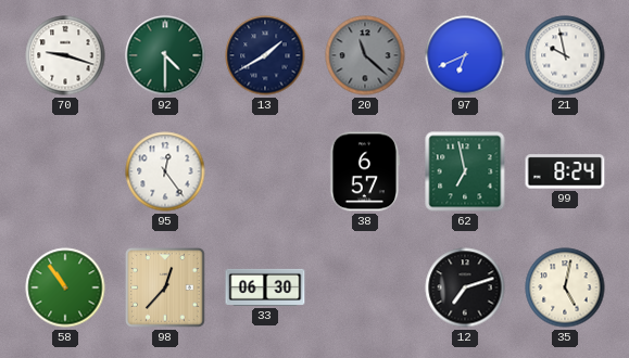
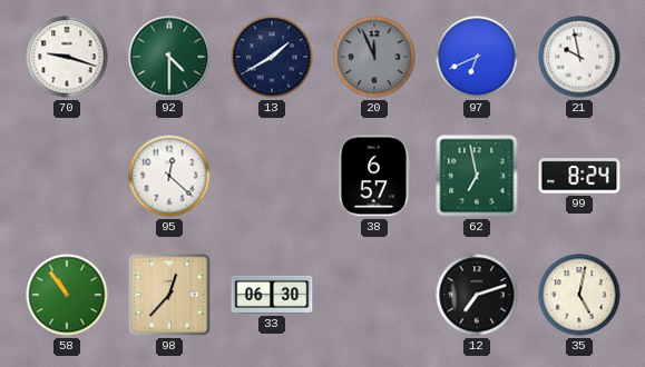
20: 11:22 -> 11:56
95: 12:24 -> 12:22
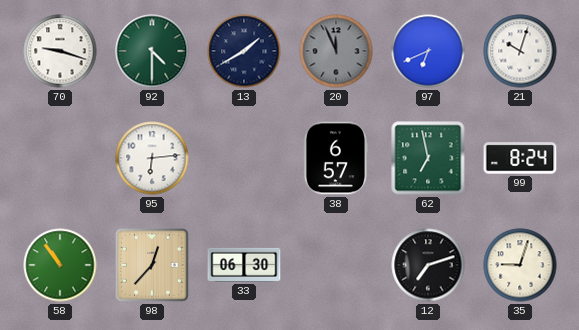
21: 9:58 -> 10:03
95: 12:22 -> 6:14
35: 5:02 -> 9:03
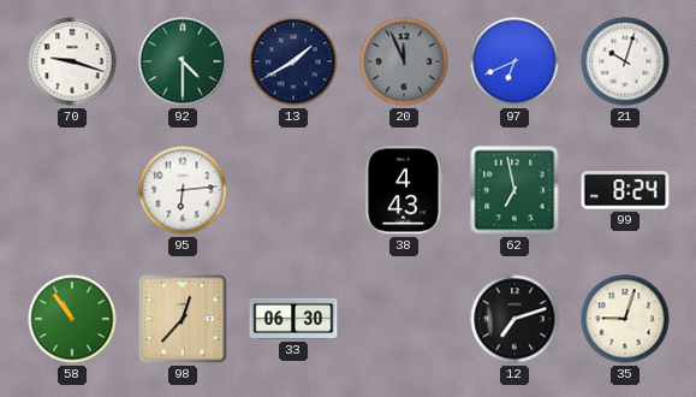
38: 6:57 -> 4:43
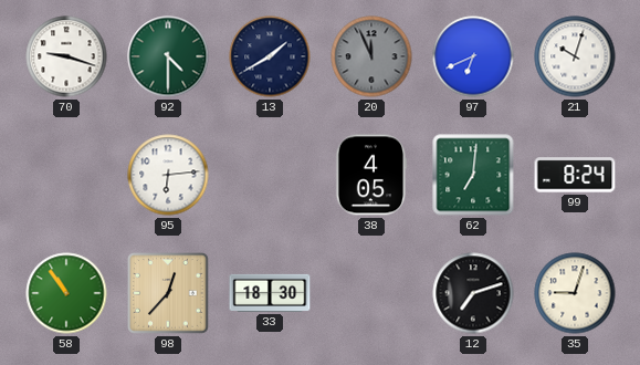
38: 4:43 -> 4:05
62: 6:58 -> 7:01
33: 06:30 -> 18:30
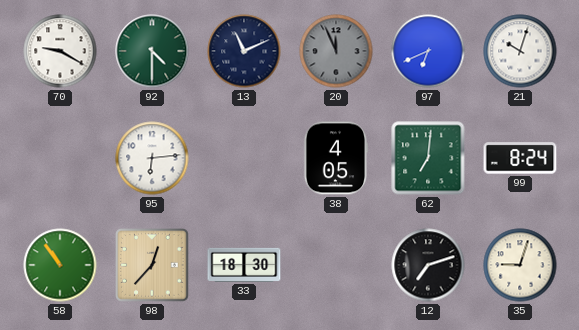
70: 9:18 -> 9:20
13: 1:40 -> 11:11
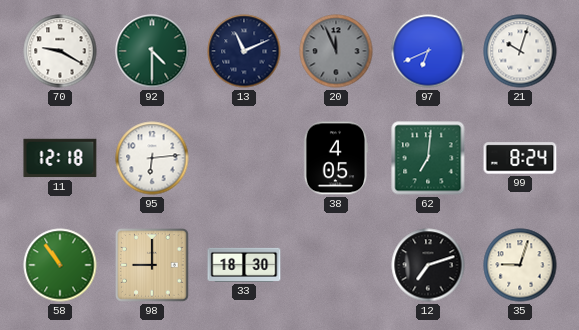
11: none -> 12:18
98: 12:37 -> 9:00
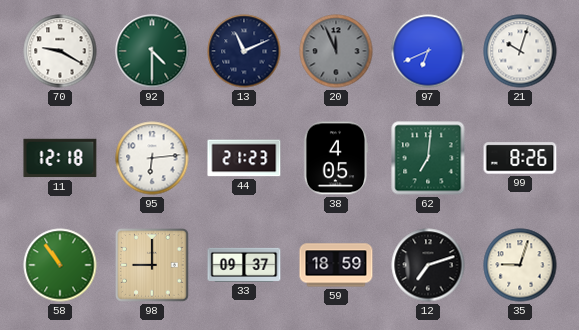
44: none -> 21:23
99: 8:24 -> 8:26
33: 18:30 -> 09:37
59: none -> 18:59
